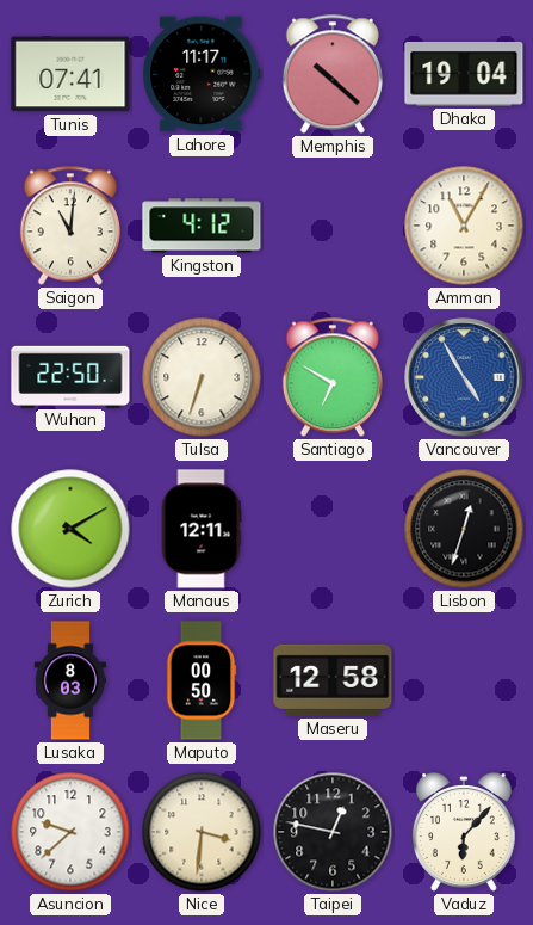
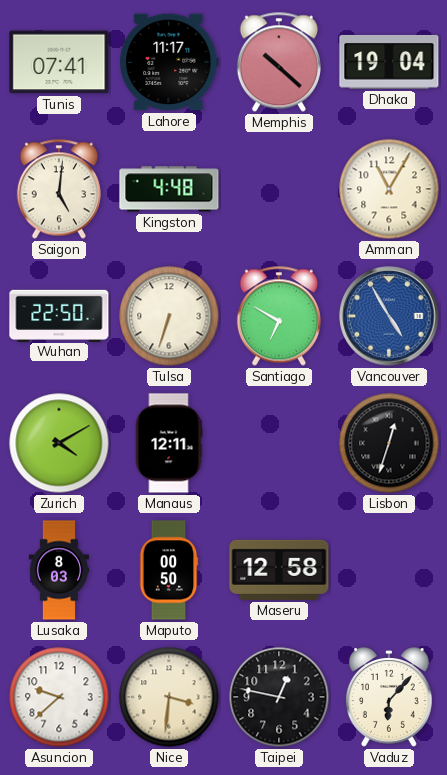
Saigon: 11:01 -> 5:01
Kingston: 4:12 -> 4:48
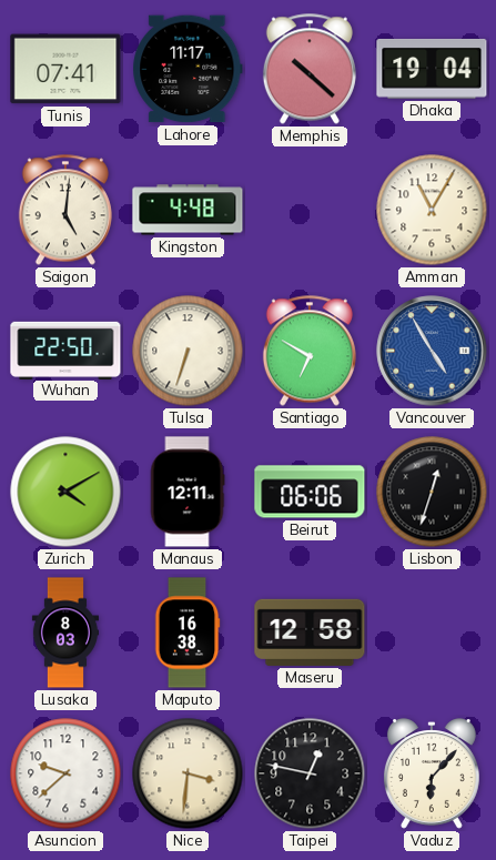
Beirut: none -> 06:06
Maputo: 00:50 -> 16:38
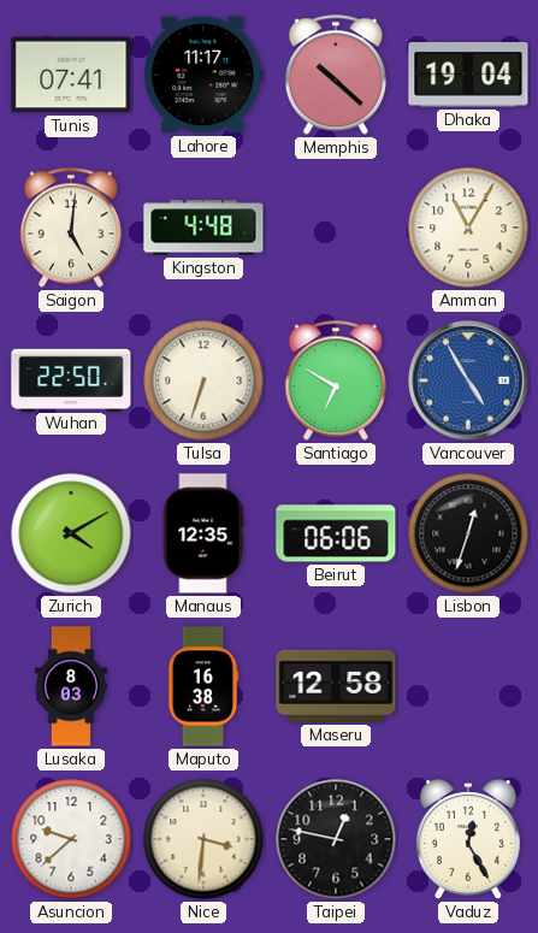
Manaus: 12:11 -> 12:35
Vaduz: 6:07 -> 12:25
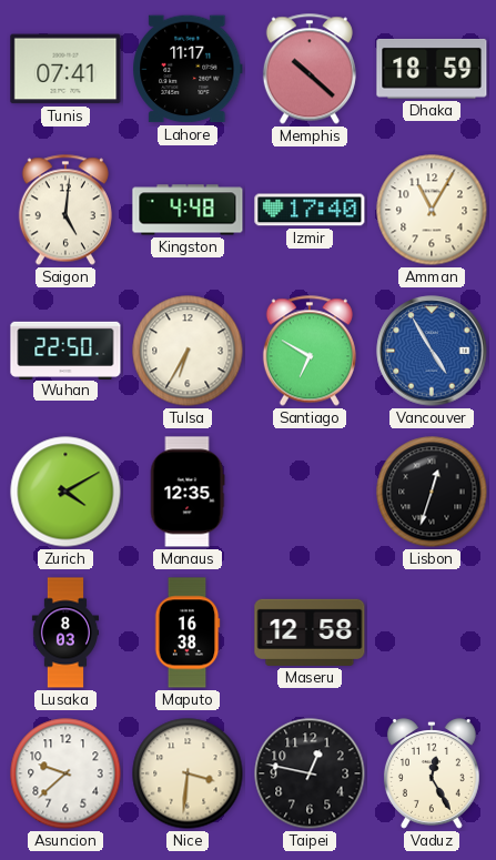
Dhaka: 19:04 -> 18:59
Izmir: none -> 17:40
Tulsa: 6:33 -> 6:35
Beirut: 06:06 -> none
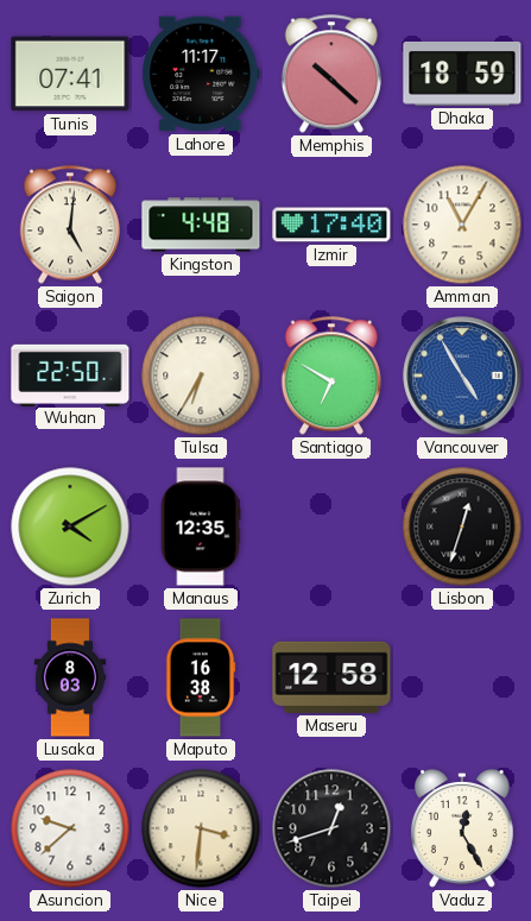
Taipei: 12:47 -> 12:42
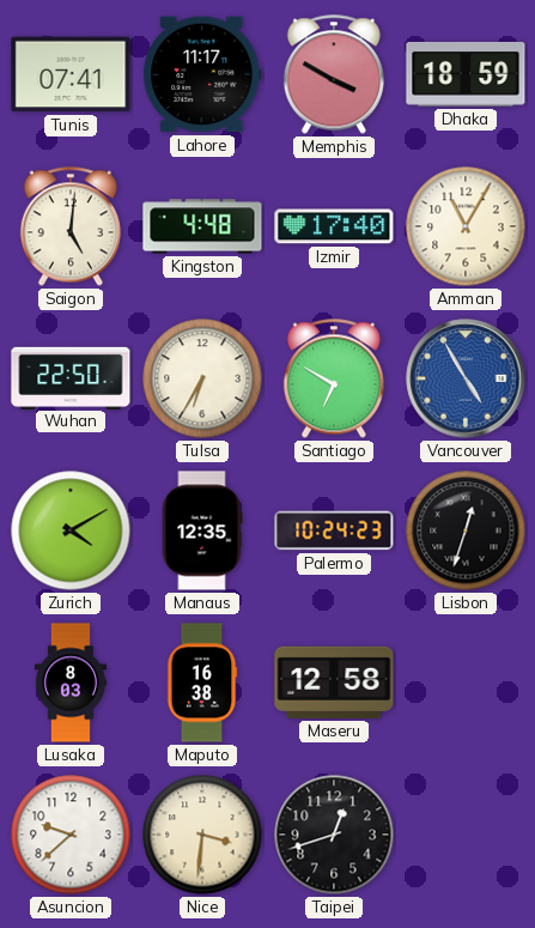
Memphis: 10:22 -> 3:50
Palermo: none -> 10:24
Vaduz: 12:25 -> none
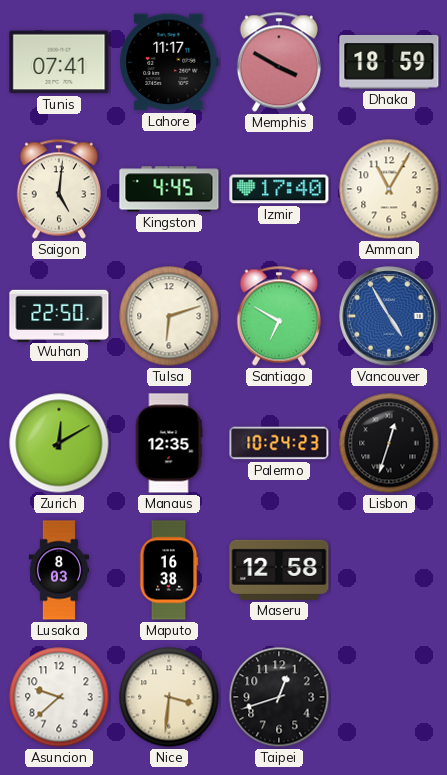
Kingston: 4:48 -> 4:45
Tulsa: 6:35 -> 6:12
Zurich: 4:10 -> 12:10
